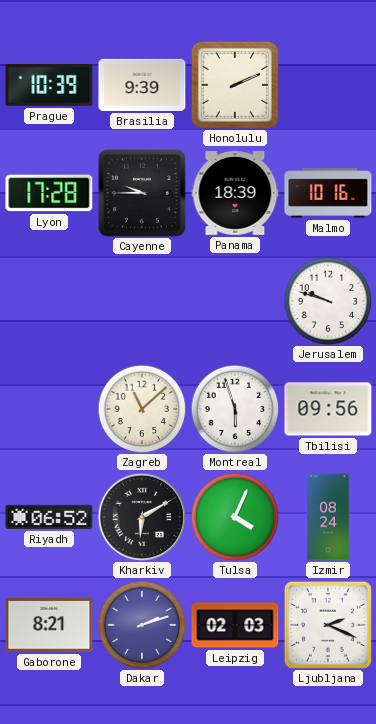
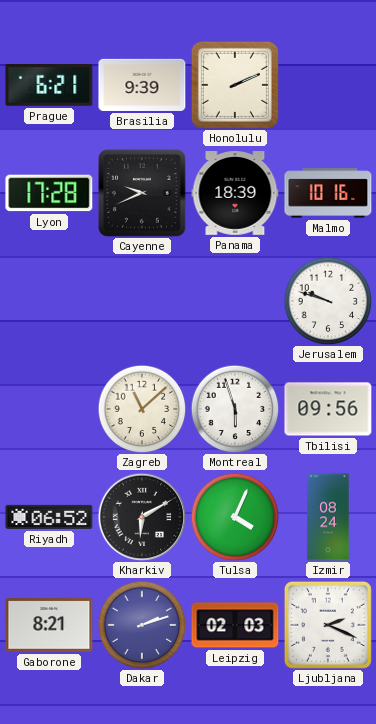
Prague: 10:39 -> 6:21
Cayenne: 9:45 -> 9:41
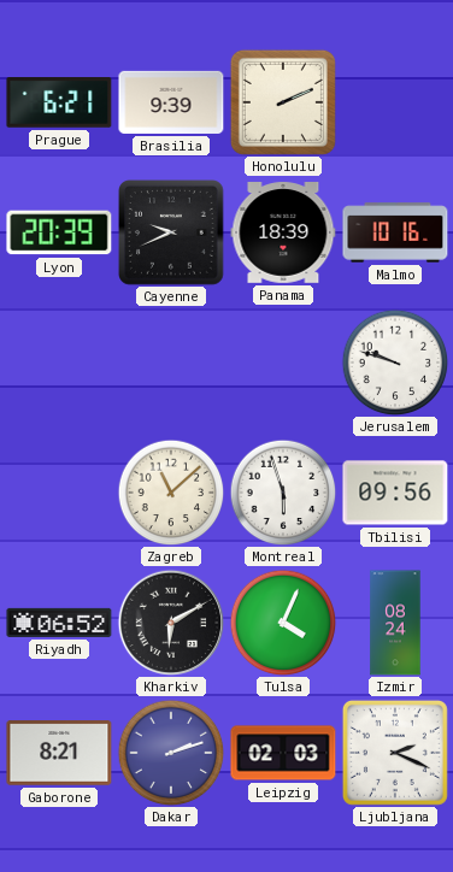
Lyon: 17:28 -> 20:39
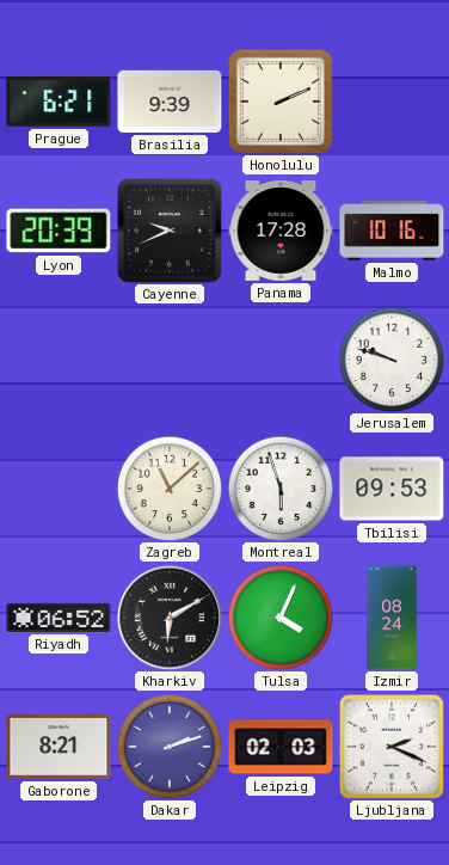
Panama: 18:39 -> 17:28
Tbilisi: 09:56 -> 09:53
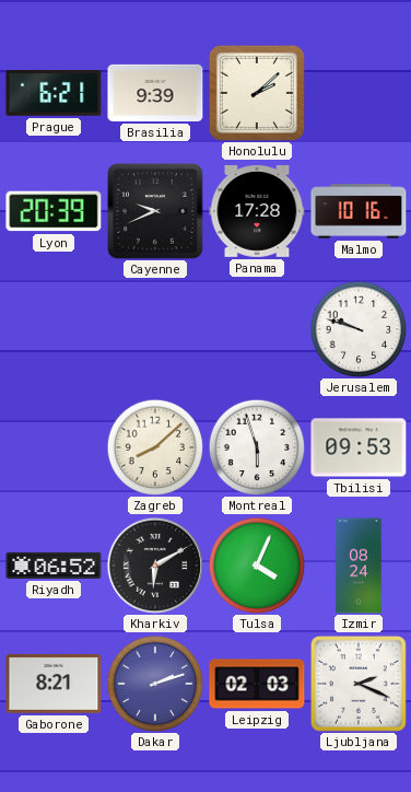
Honolulu: 2:11 -> 2:08
Zagreb: 11:08 -> 8:08
